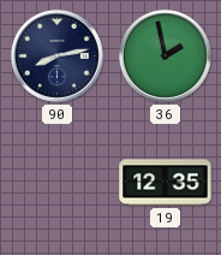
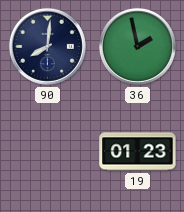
90: 8:13 -> 8:01
19: 12:35 -> 01:23
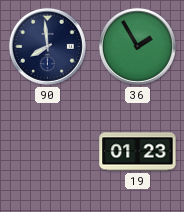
90: 8:01 -> 7:59
36: 1:58 -> 1:55
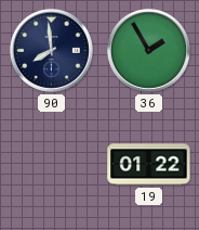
19: 01:23 -> 01:22
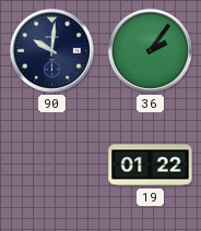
90: 7:59 -> 10:01
36: 1:55 -> 2:06
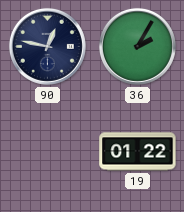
90: 10:01 -> 12:47
36: 2:06 -> 2:05
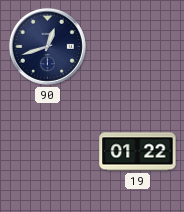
90: 12:47 -> 12:42
36: 2:05 -> none
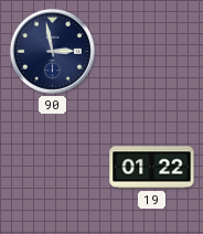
90: 12:42 -> 2:58
